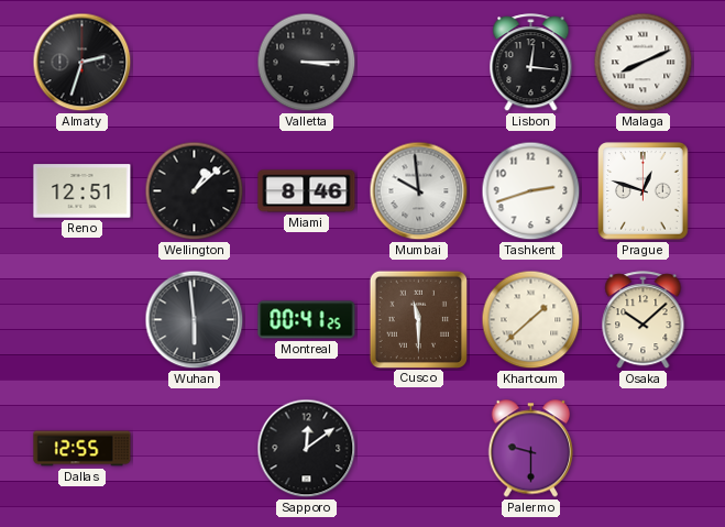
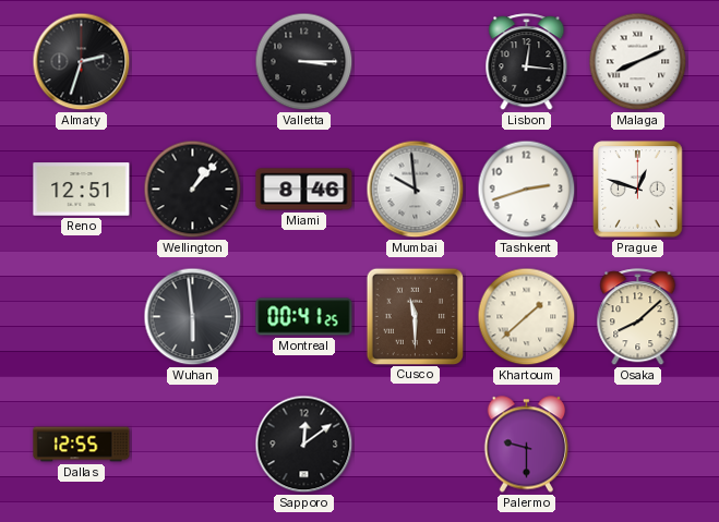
Wellington: 1:08 -> 1:07
Osaka: 10:08 -> 8:08
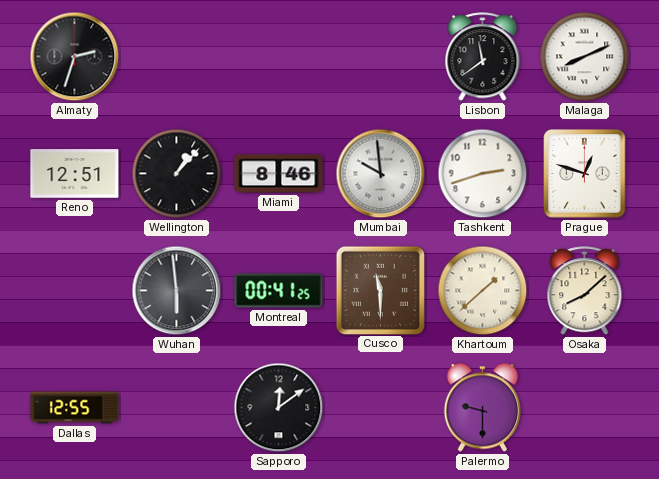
Valletta: 3:15 -> none
Lisbon: 12:16 -> 11:39
